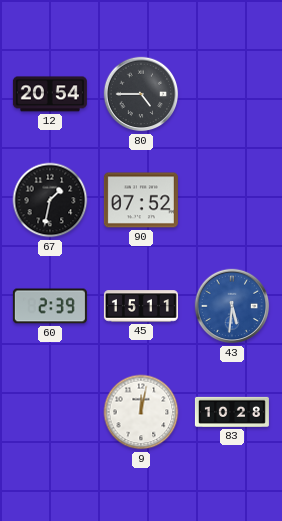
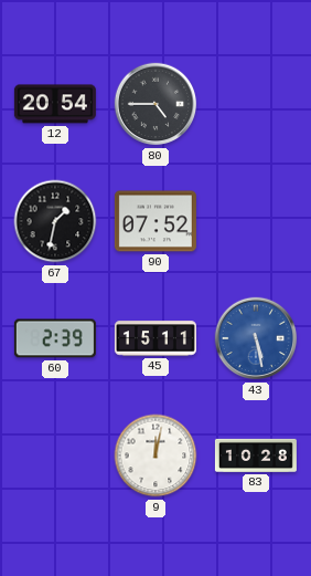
43: 5:31 -> 5:28
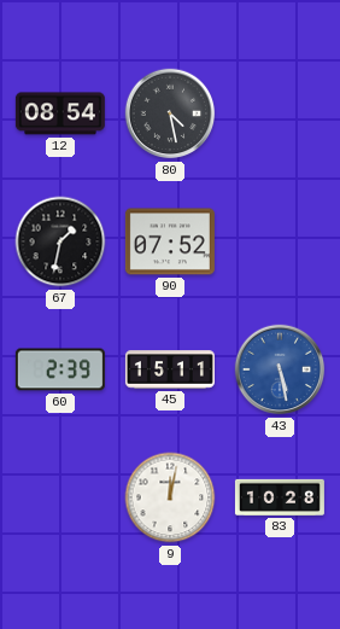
12: 20:54 -> 08:54
80: 4:45 -> 4:28
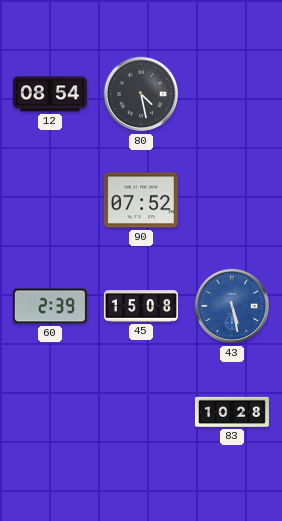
67: 1:32 -> none
45: 15:11 -> 15:08
9: 12:02 -> none
